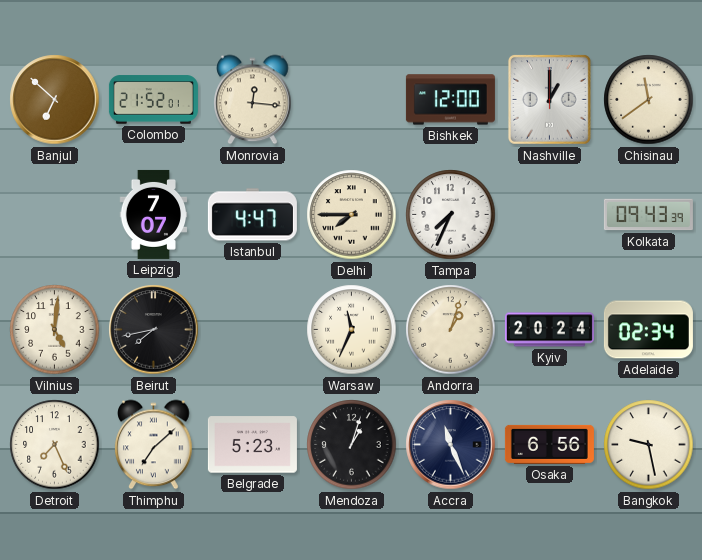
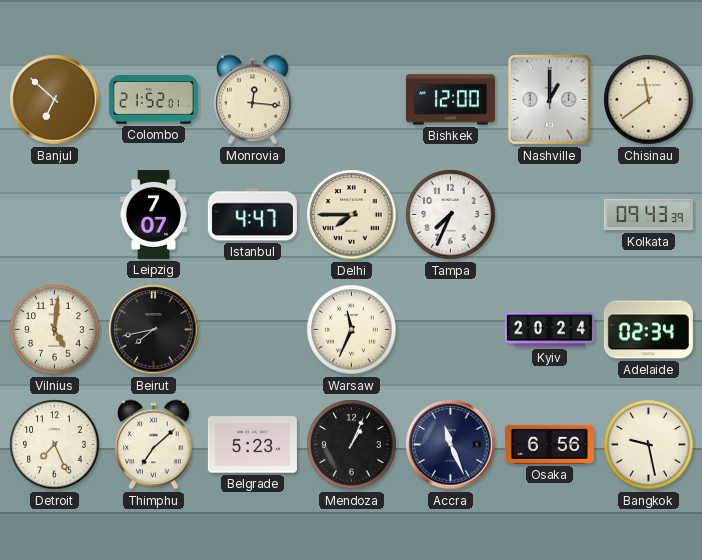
Andorra: 1:03 -> none
Mendoza: 1:03 -> 1:04
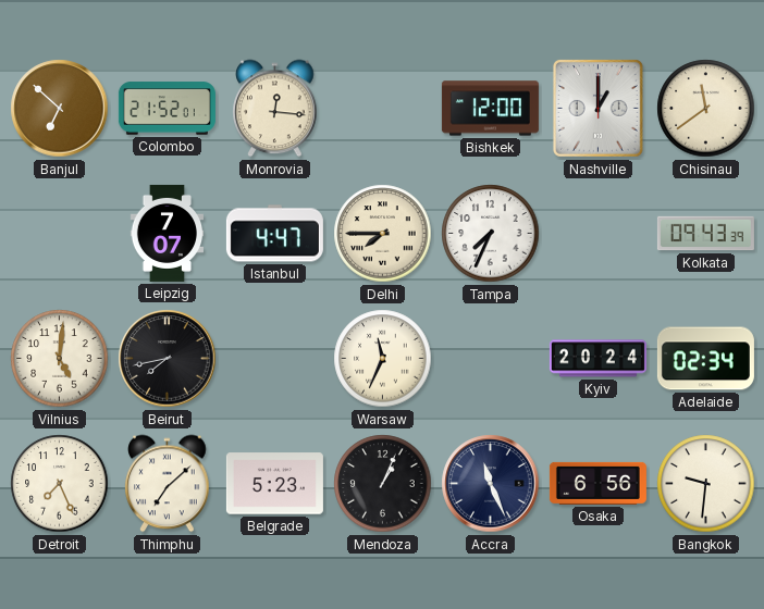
Bangkok: 9:28 -> 9:31
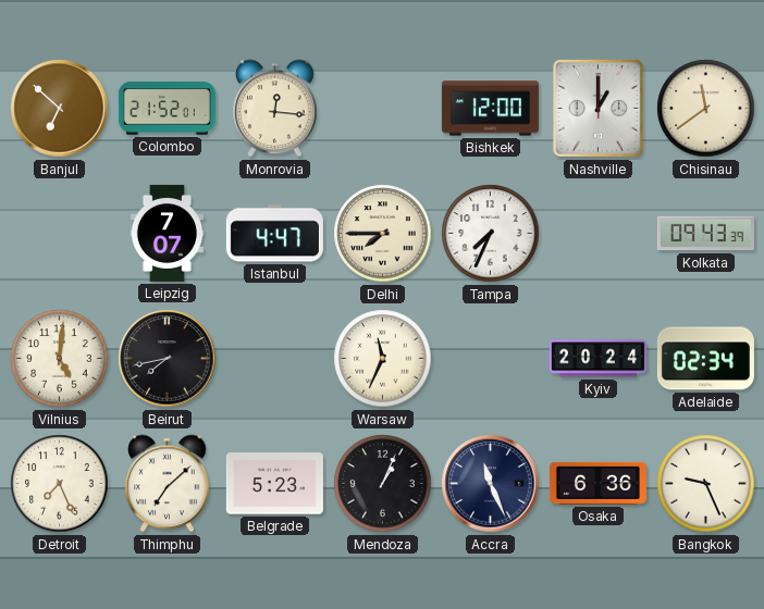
Osaka: 6:56 -> 6:36
Bangkok: 9:31 -> 9:26
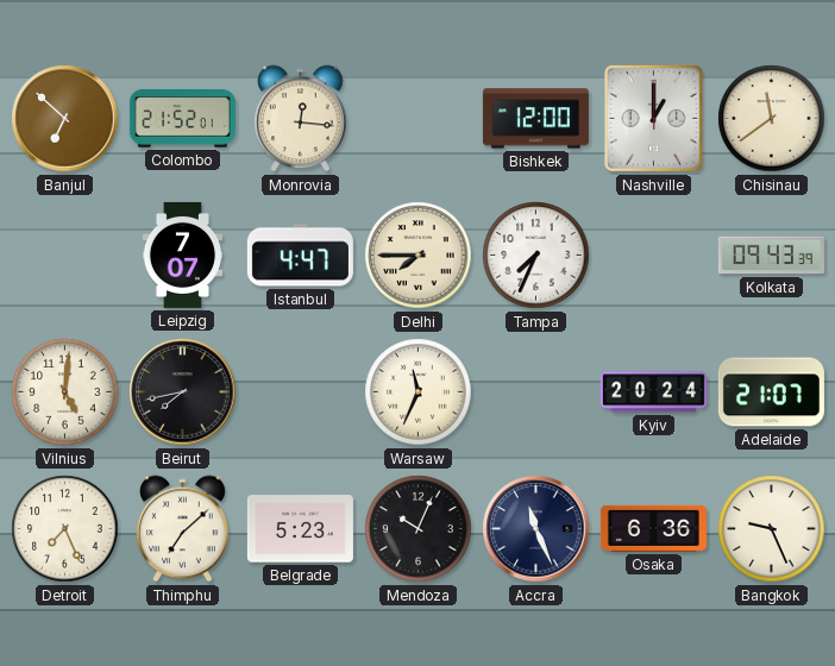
Adelaide: 02:34 -> 21:07
Mendoza: 1:04 -> 10:04
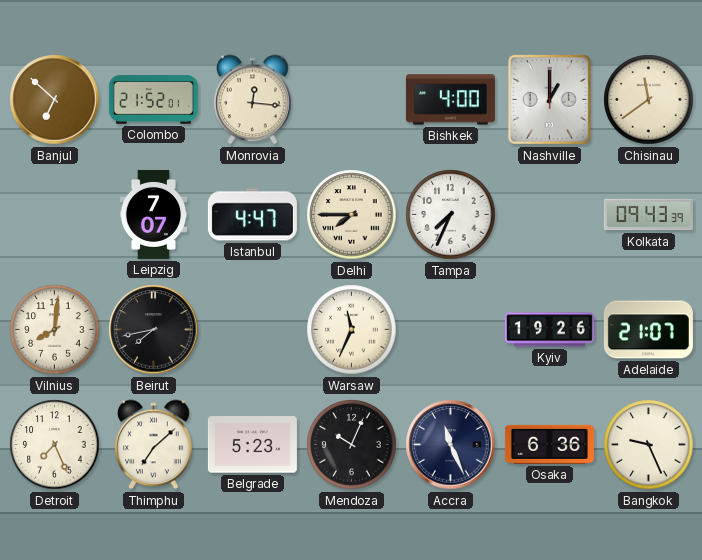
Bishkek: 12:00 -> 4:00
Vilnius: 5:01 -> 8:01
Kyiv: 20:24 -> 19:26
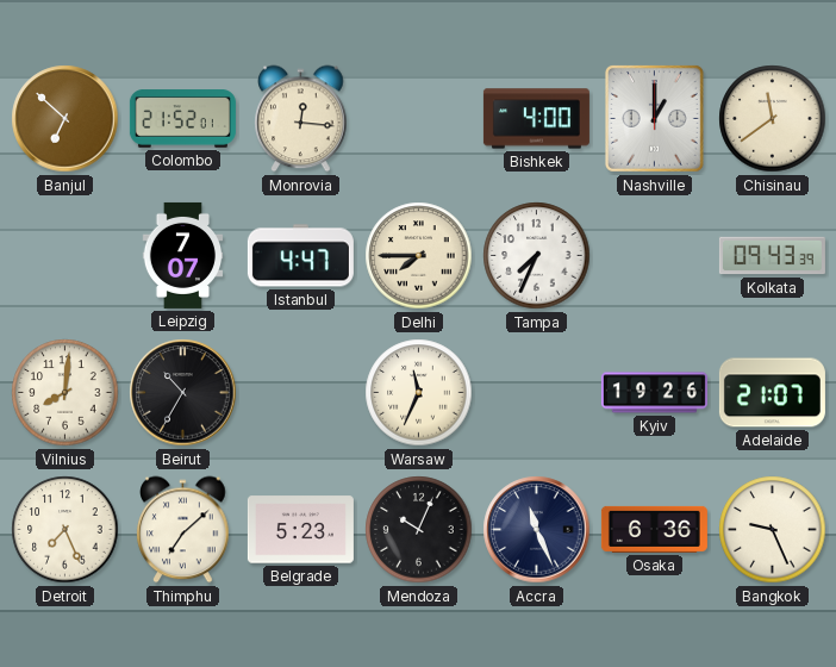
Beirut: 7:43 -> 10:35
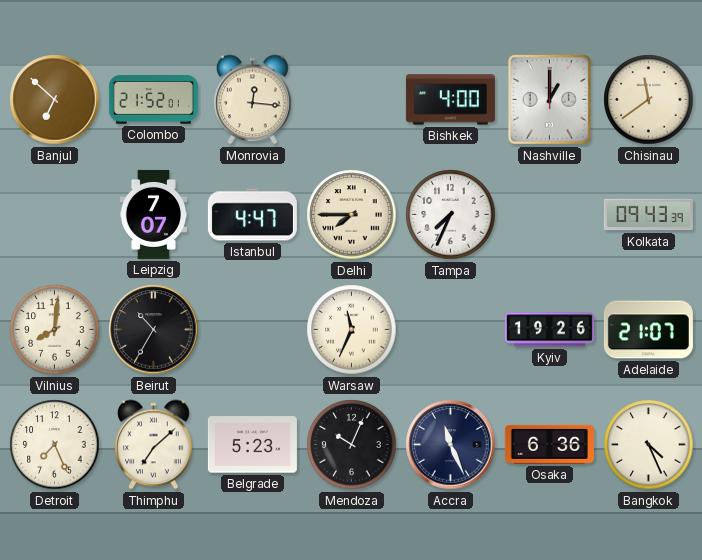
Bangkok: 9:26 -> 4:26
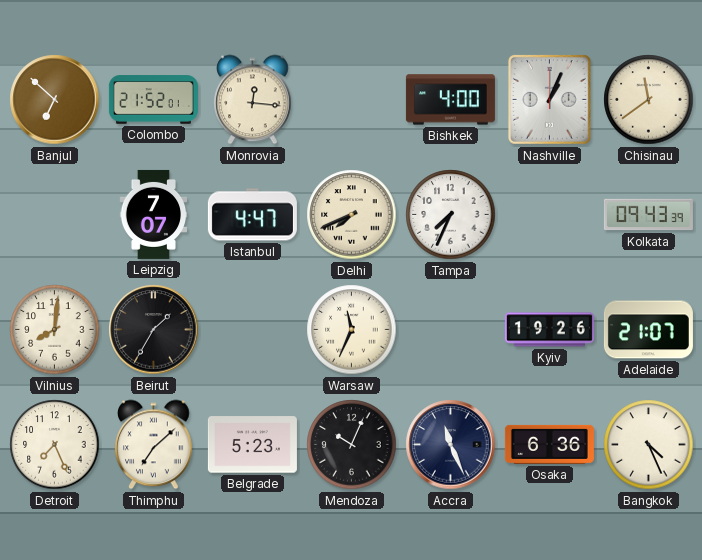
Nashville: 1:00 -> 1:04
Delhi: 7:45 -> 7:41
Beirut: 10:35 -> 1:35
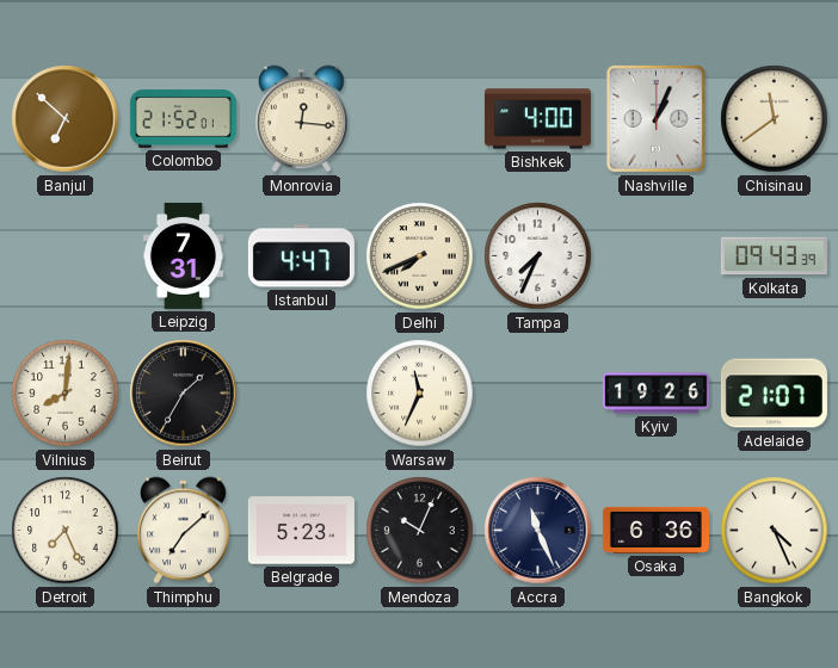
Leipzig: 7:07 -> 7:31
